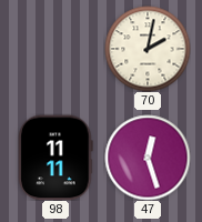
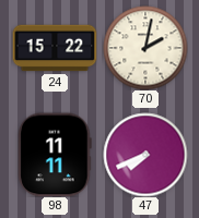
24: none -> 15:22
47: 12:27 -> 7:41
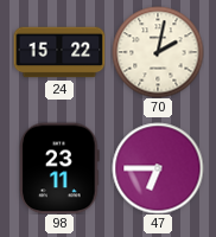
98: 11:11 -> 23:11
47: 7:41 -> 6:45
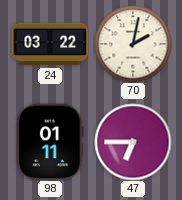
24: 15:22 -> 03:22
98: 23:11 -> 01:11
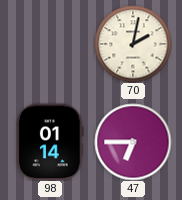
24: 03:22 -> none
98: 01:11 -> 01:14
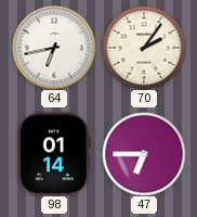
64: none -> 6:43
70: 2:02 -> 2:06
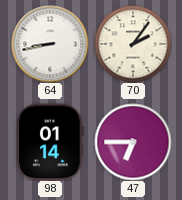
64: 6:43 -> 8:43
